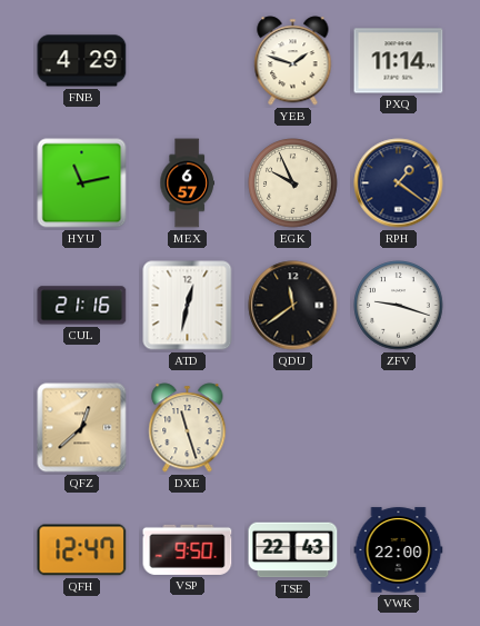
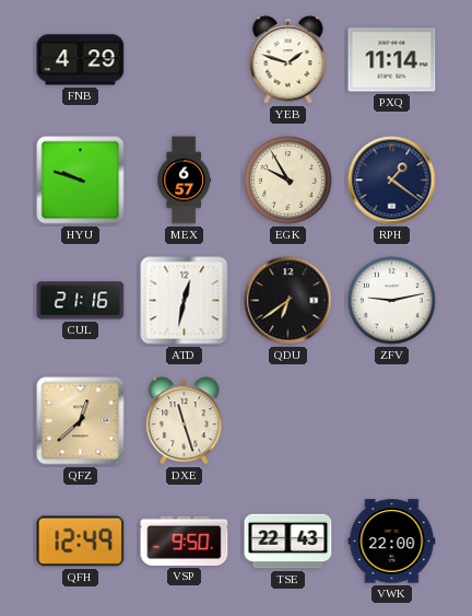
HYU: 11:13 -> 9:48
EGK: 9:56 -> 9:55
QDU: 11:39 -> 6:39
ZFV: 9:18 -> 9:13
QFH: 12:47 -> 12:49
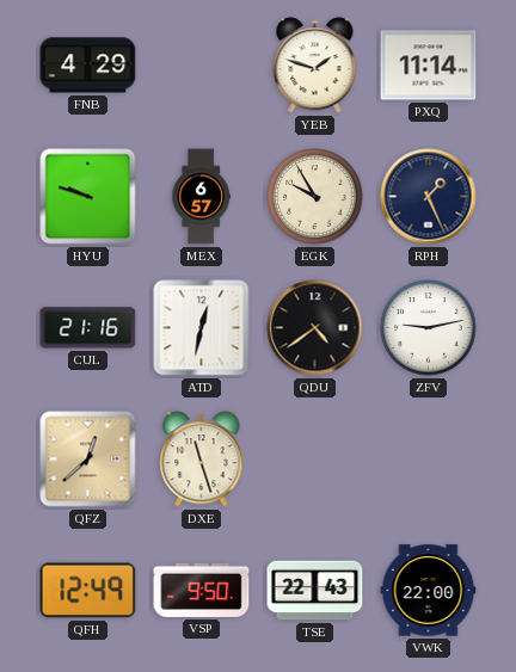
RPH: 1:21 -> 1:26
QDU: 6:39 -> 4:39
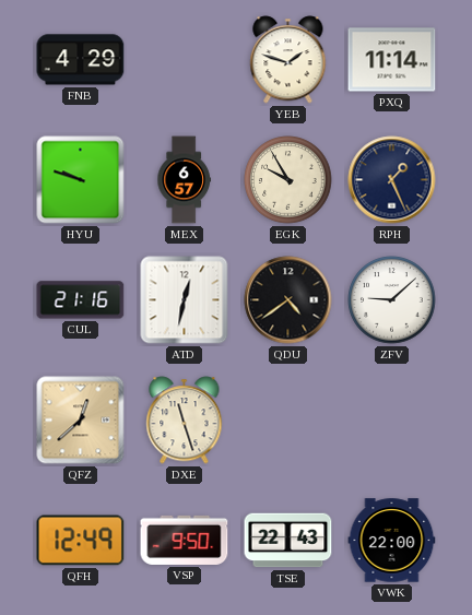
ZFV: 9:13 -> 9:08
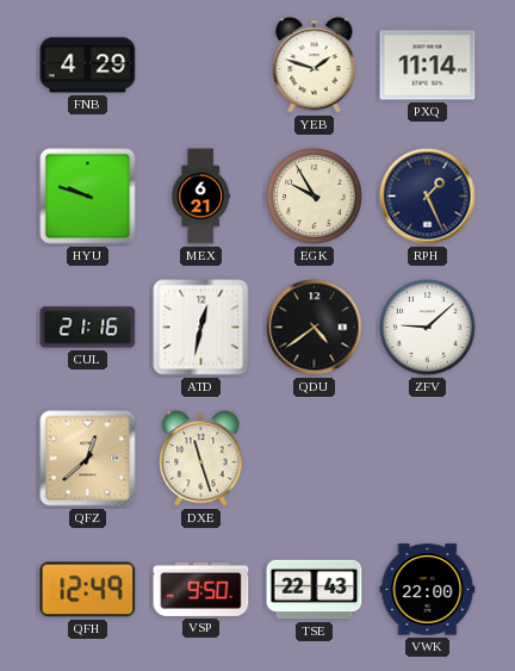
MEX: 6:57 -> 6:21
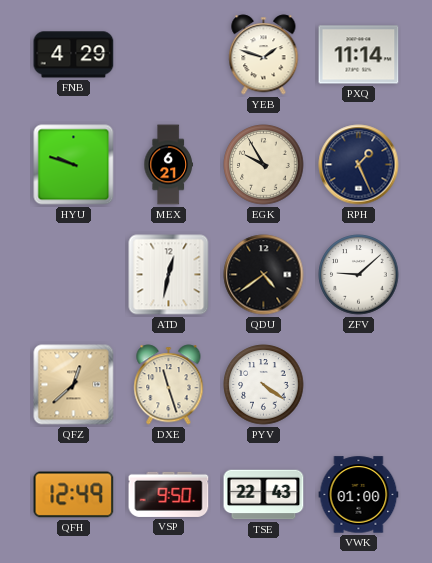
CUL: 21:16 -> none
PYV: none -> 4:21
VWK: 22:00 -> 01:00
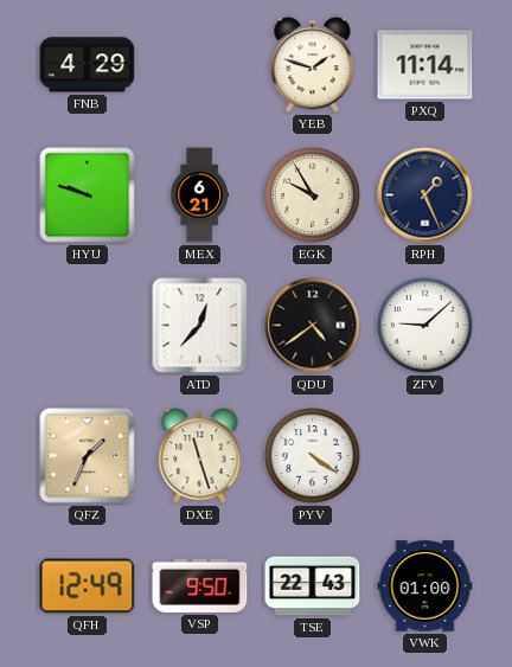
ATD: 12:32 -> 12:37
QFZ: 12:38 -> 1:34
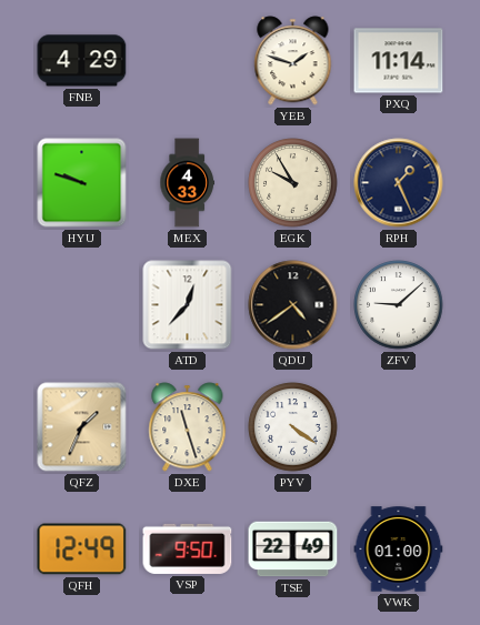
MEX: 6:21 -> 4:33
TSE: 22:43 -> 22:49
